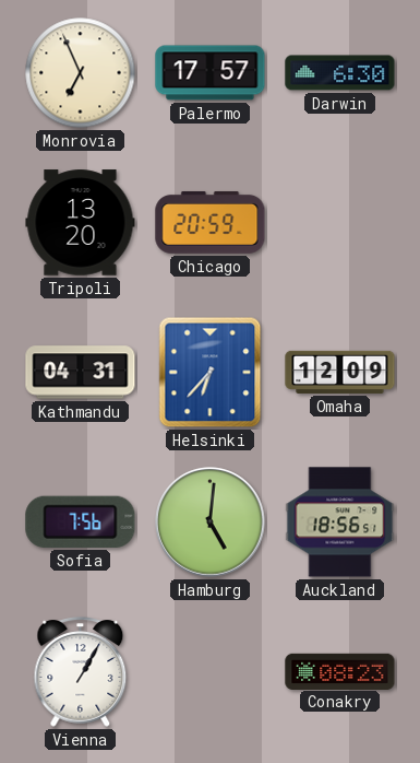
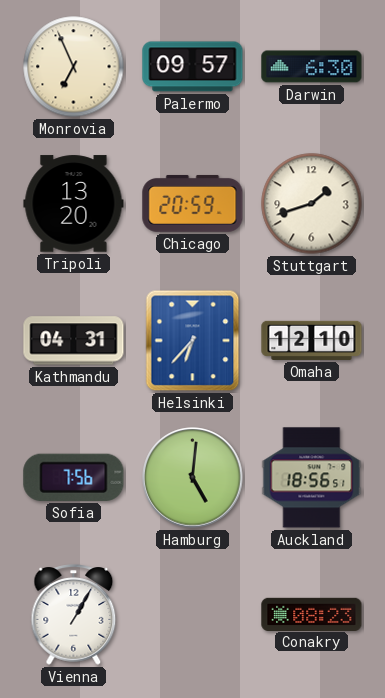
Palermo: 17:57 -> 09:57
Stuttgart: none -> 1:42
Omaha: 12:09 -> 12:10
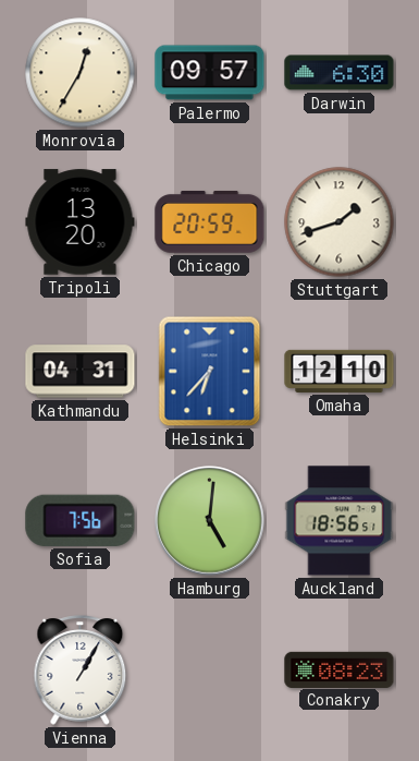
Monrovia: 6:56 -> 12:35
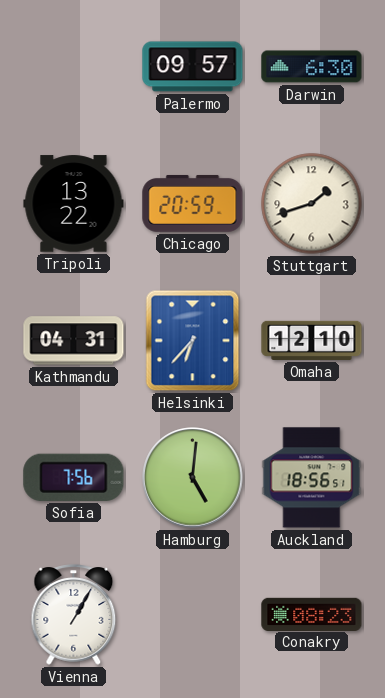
Monrovia: 12:35 -> none
Tripoli: 13:20 -> 13:22
